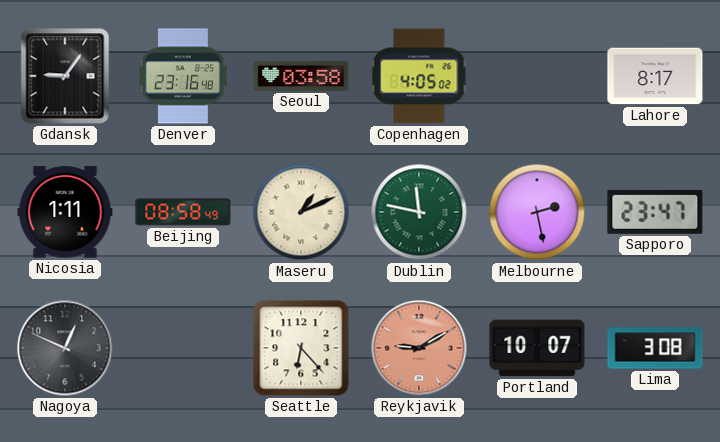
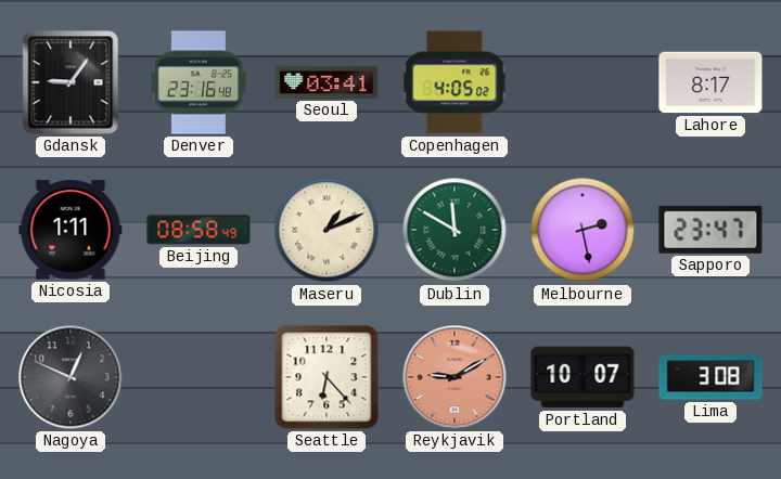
Seoul: 03:58 -> 03:41
Dublin: 11:47 -> 11:50
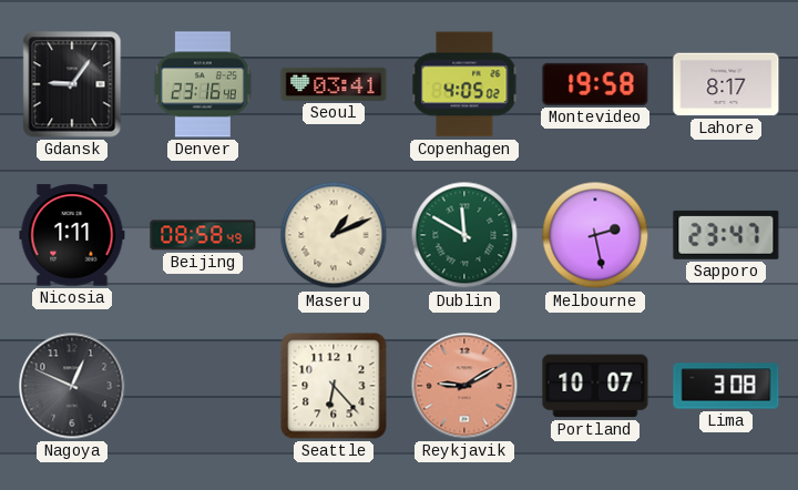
Montevideo: none -> 19:58
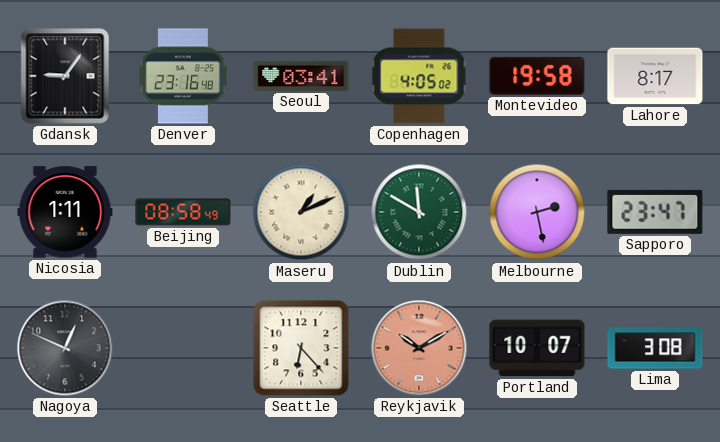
Reykjavik: 9:10 -> 10:10
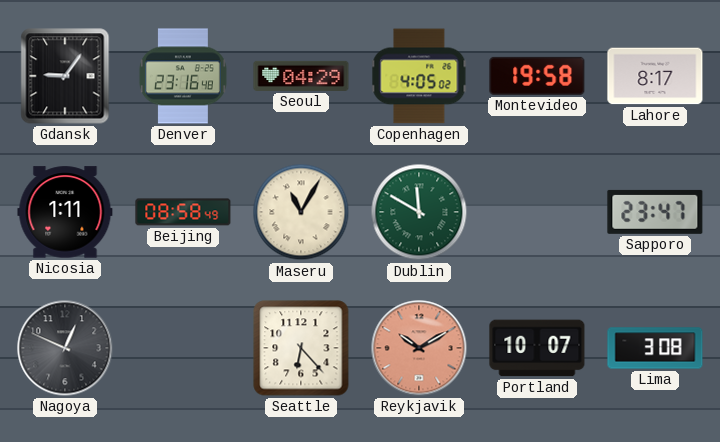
Seoul: 03:41 -> 04:29
Maseru: 1:11 -> 11:05
Melbourne: 2:28 -> none
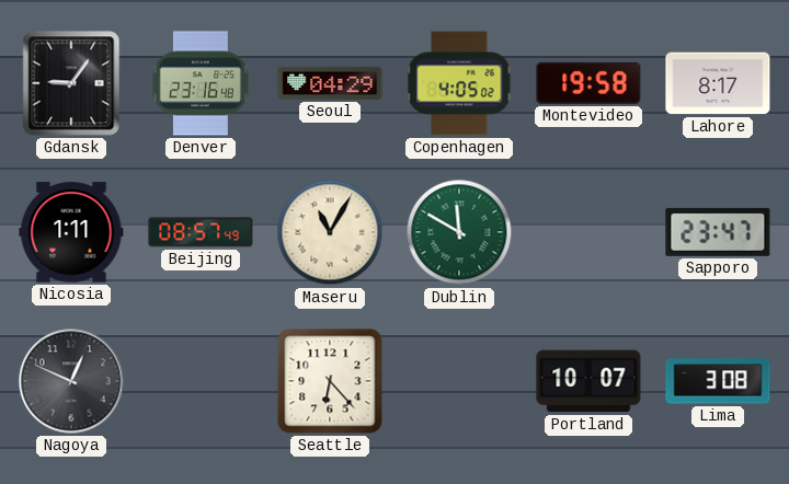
Beijing: 08:58 -> 08:57
Reykjavik: 10:10 -> none
